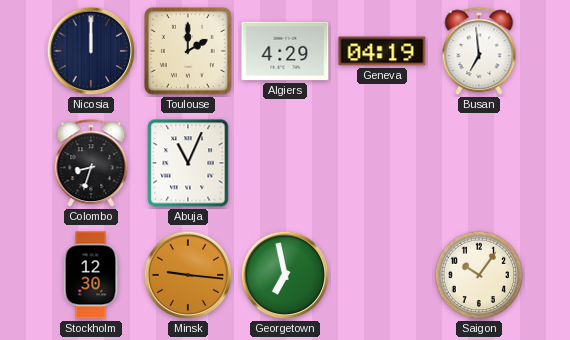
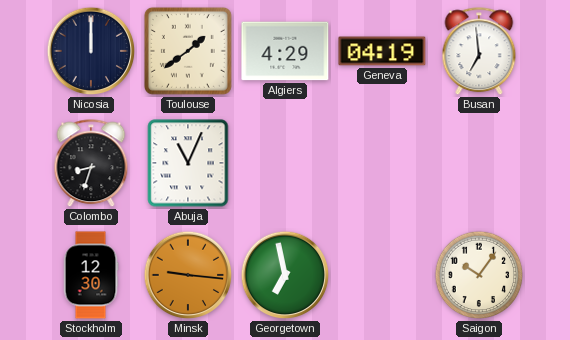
Toulouse: 2:00 -> 1:39
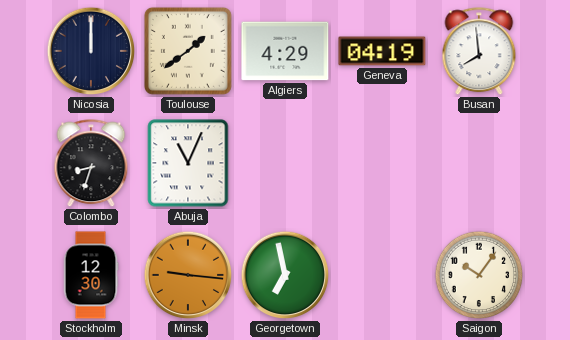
Busan: 6:59 -> 7:59
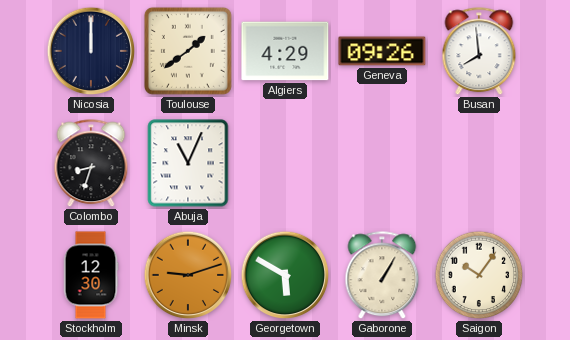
Geneva: 04:19 -> 09:26
Minsk: 9:16 -> 9:12
Georgetown: 6:58 -> 5:50
Gaborone: none -> 1:05
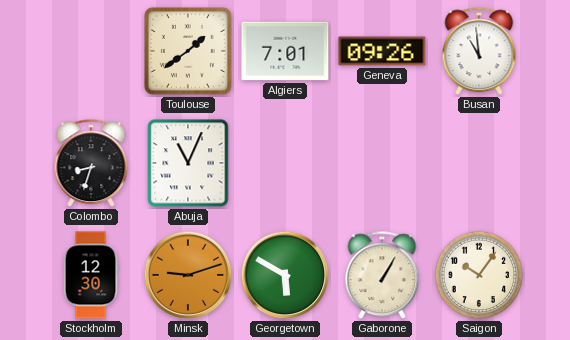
Nicosia: 12:00 -> none
Algiers: 4:29 -> 7:01
Busan: 7:59 -> 10:59
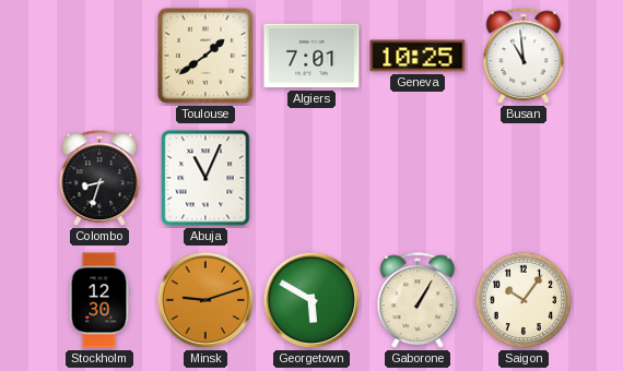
Geneva: 09:26 -> 10:25
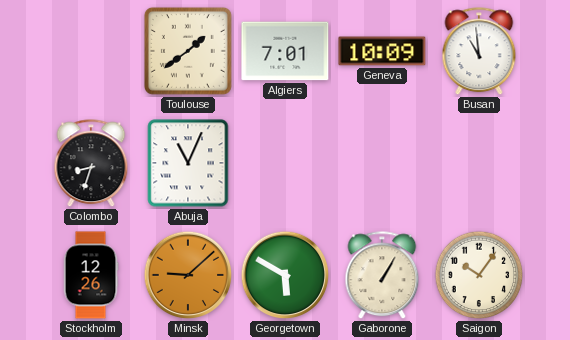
Geneva: 10:25 -> 10:09
Stockholm: 12:30 -> 12:26
Minsk: 9:12 -> 9:08
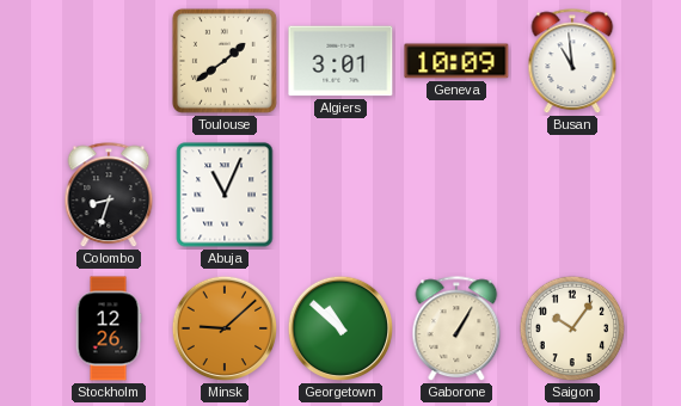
Algiers: 7:01 -> 3:01
Georgetown: 5:50 -> 10:52
